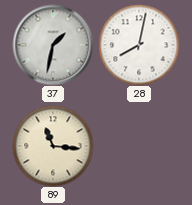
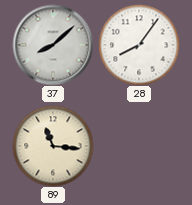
37: 1:32 -> 8:08
28: 8:02 -> 8:06
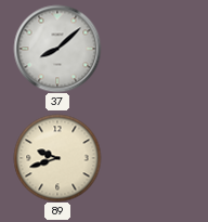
28: 8:06 -> none
89: 11:16 -> 9:42
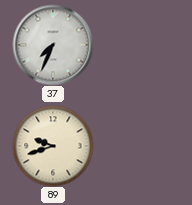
37: 8:08 -> 7:34
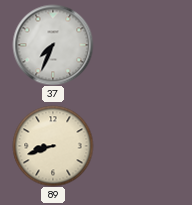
89: 9:42 -> 8:42
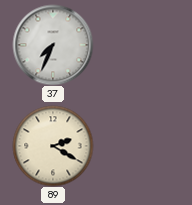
89: 8:42 -> 2:20
